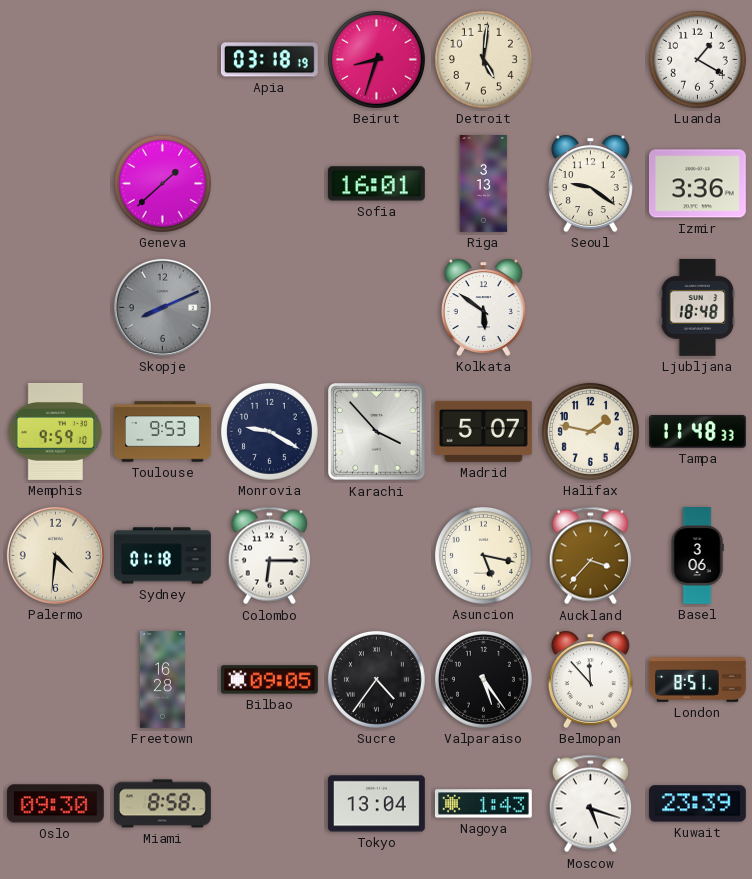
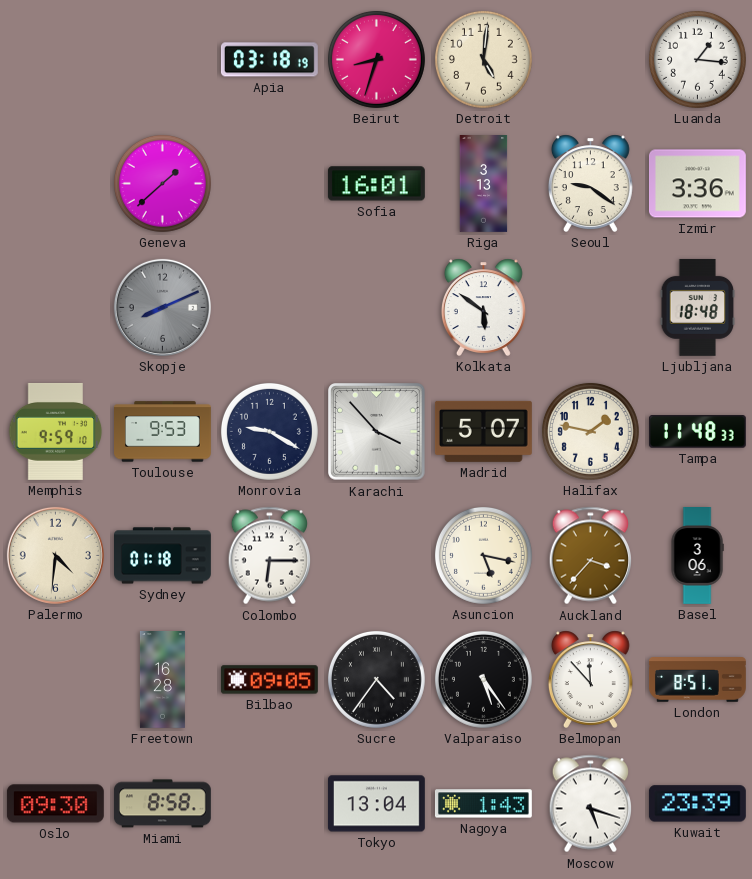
Luanda: 1:20 -> 1:16
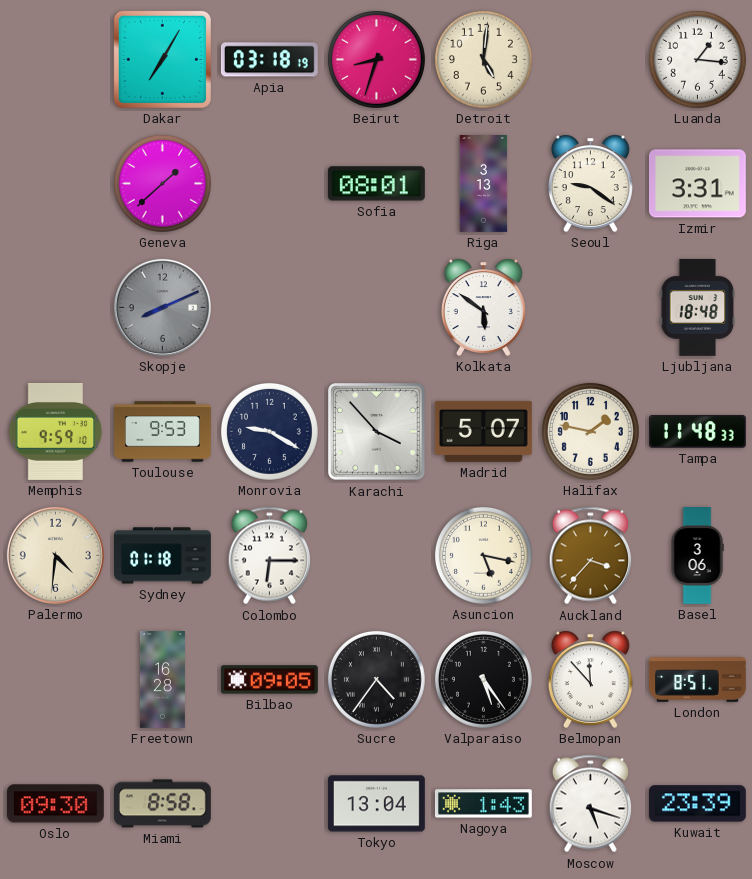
Dakar: none -> 7:05
Sofia: 16:01 -> 08:01
Izmir: 3:36 -> 3:31
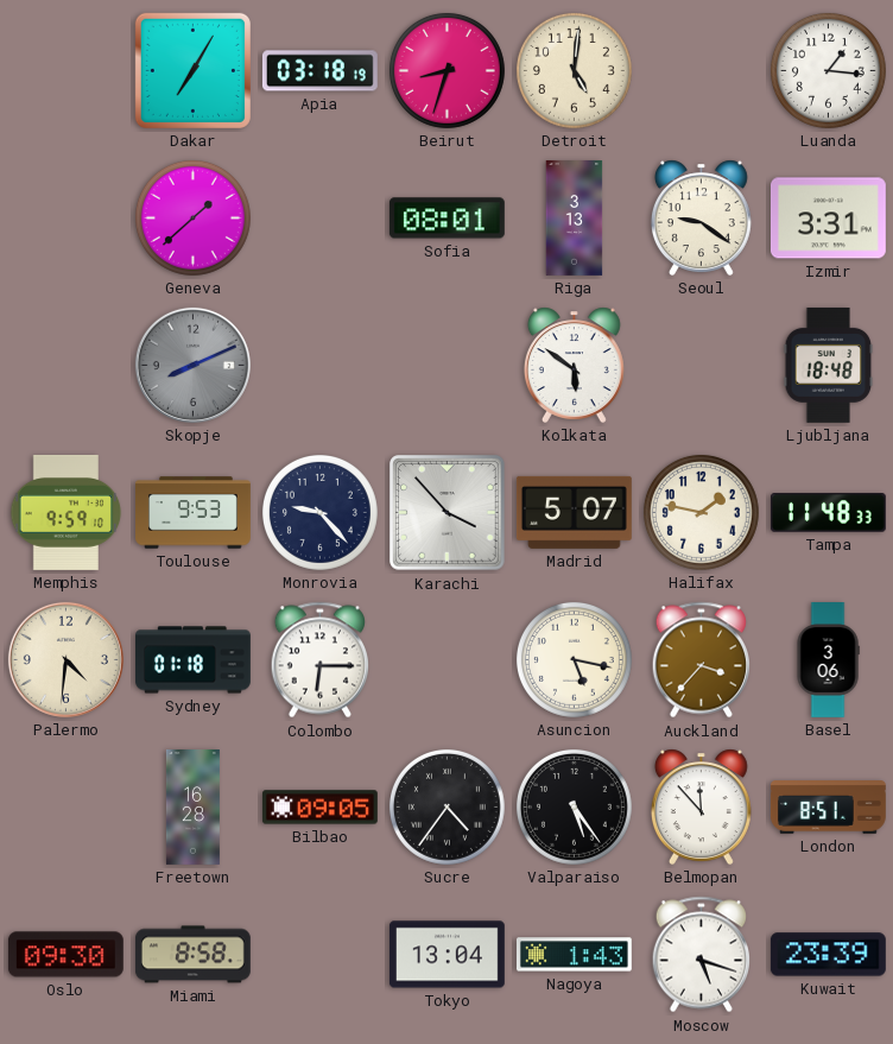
Monrovia: 9:20 -> 9:23
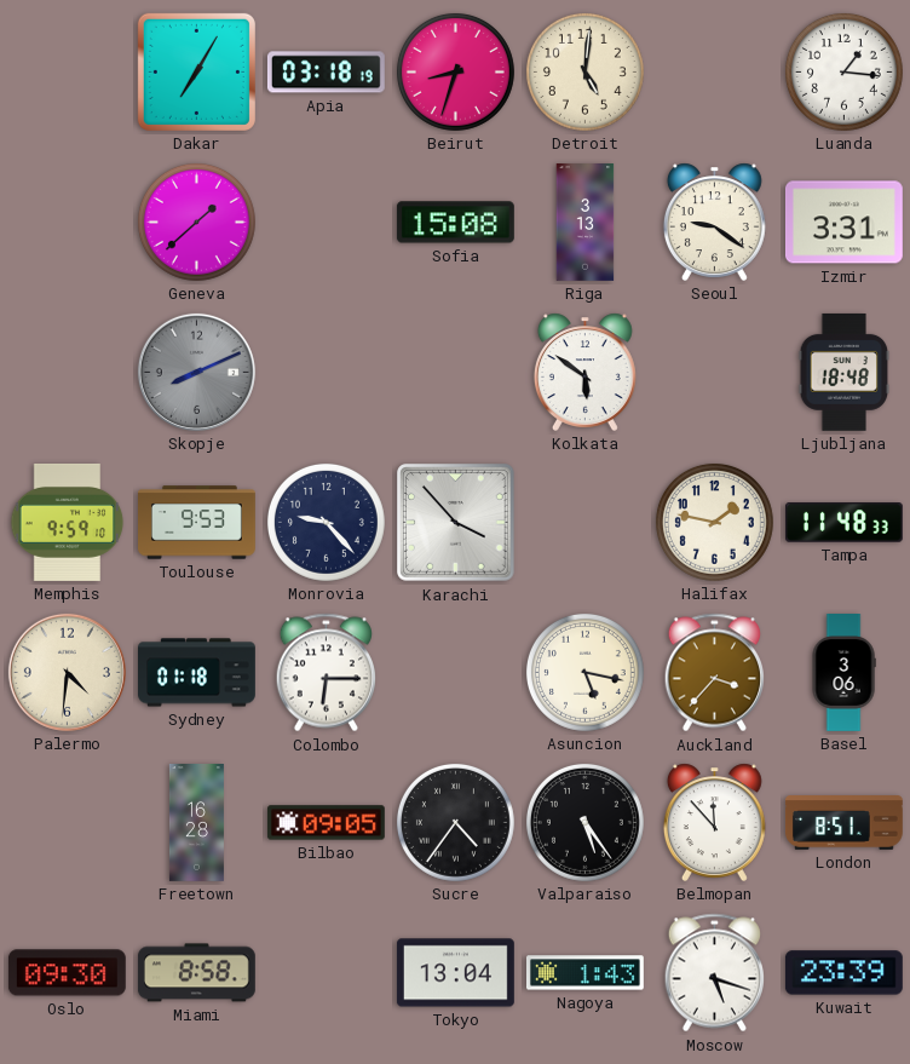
Sofia: 08:01 -> 15:08
Madrid: 5:07 -> none
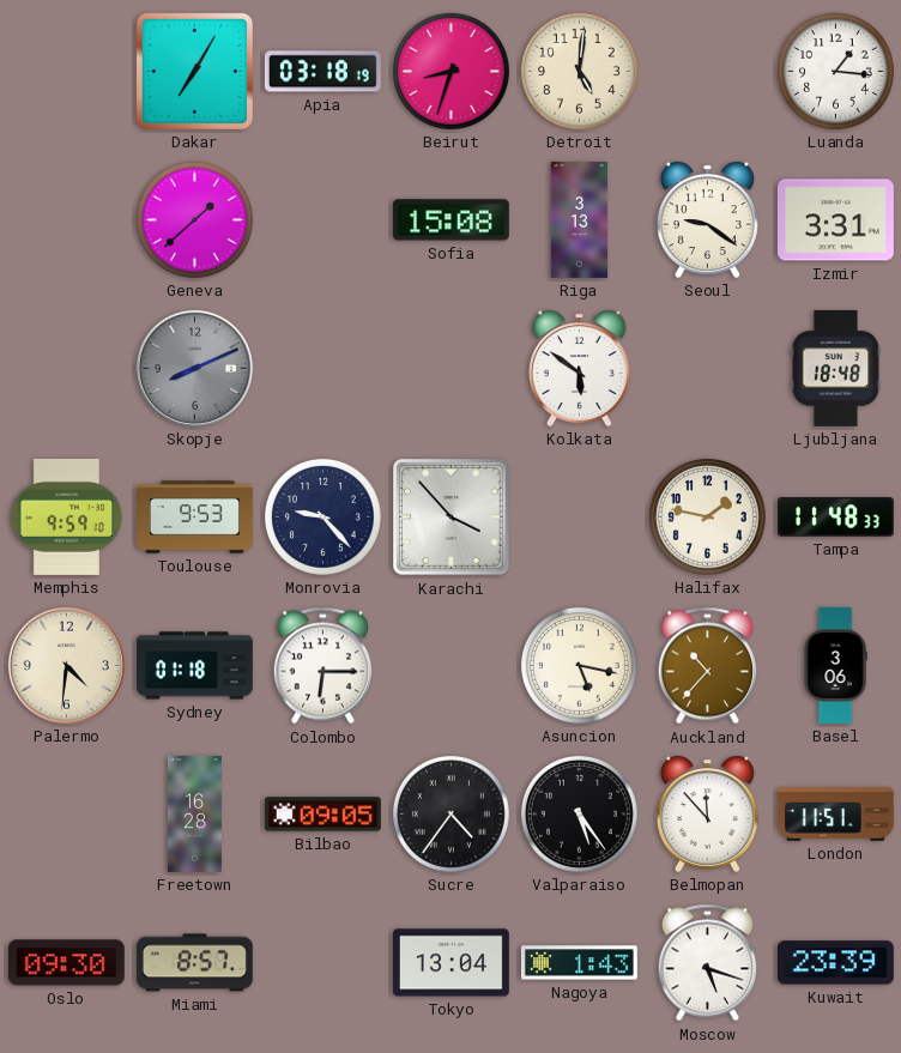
Auckland: 3:37 -> 10:37
London: 8:51 -> 11:51
Miami: 8:58 -> 8:57
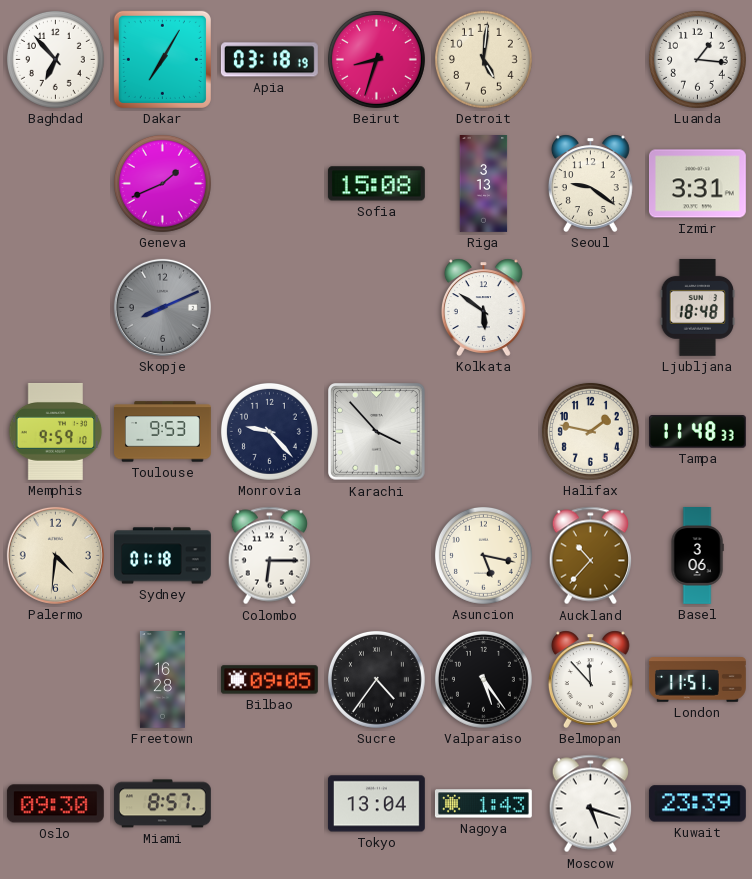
Baghdad: none -> 6:53
Geneva: 1:38 -> 1:41
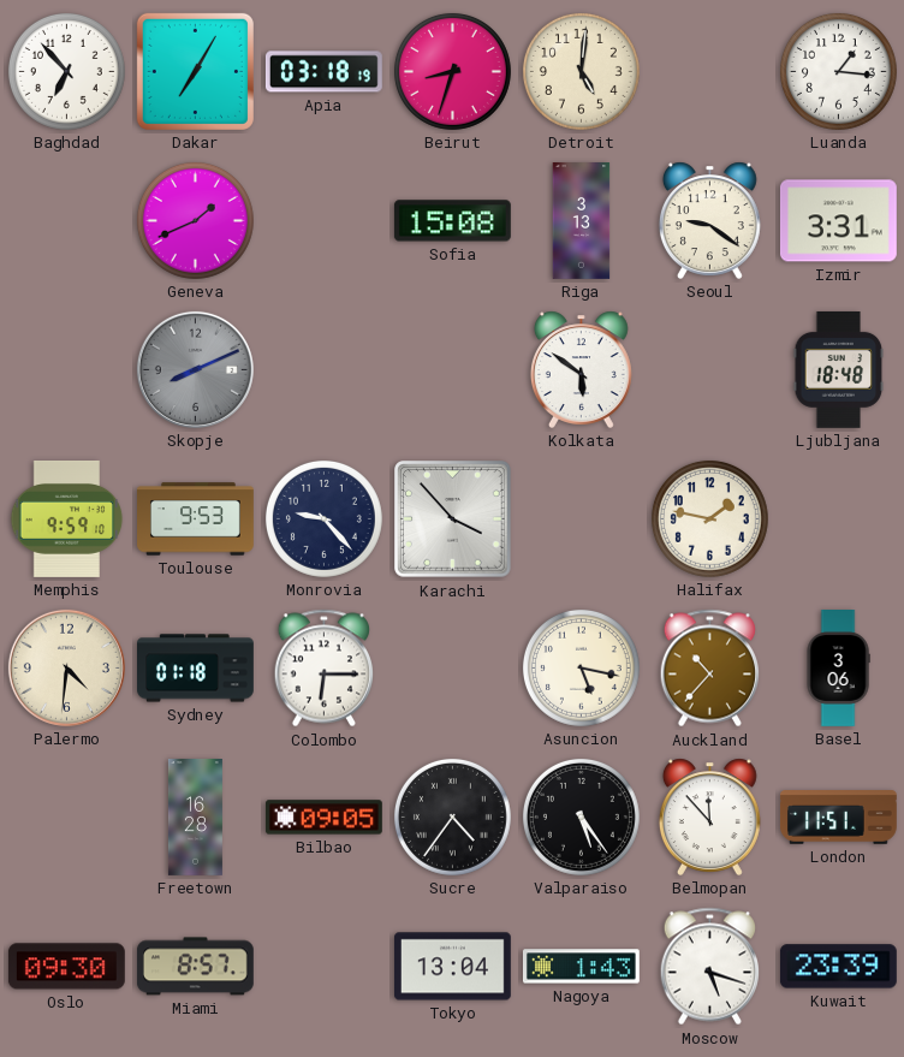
Tampa: 11:48 -> none
